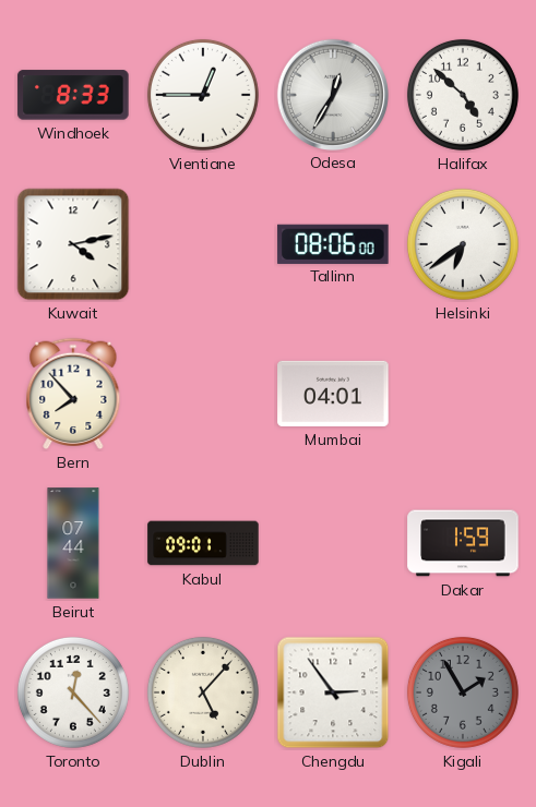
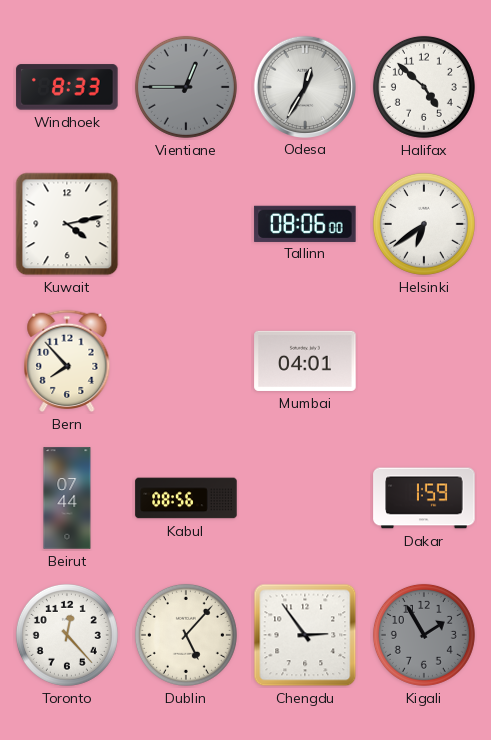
Vientiane dial: white -> grey
Kabul: 09:01 -> 08:56
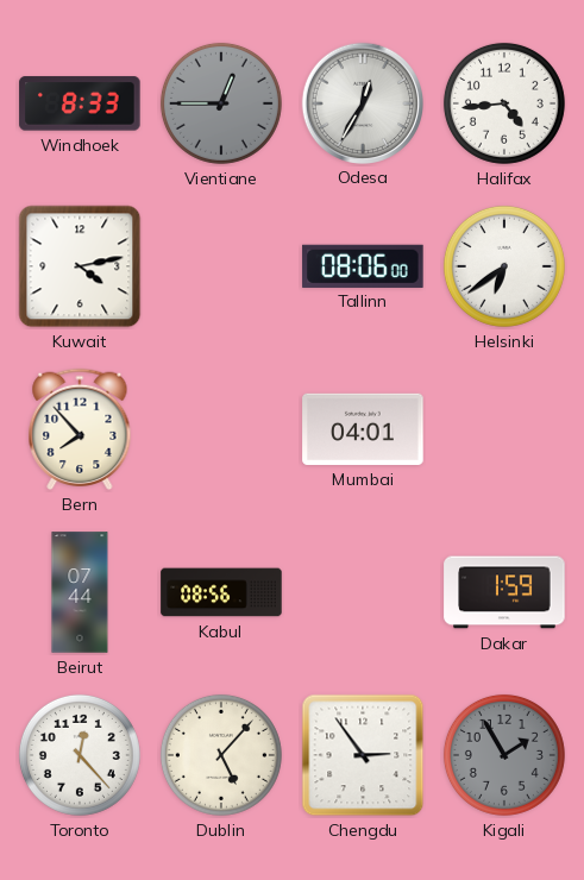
Halifax: 4:52 -> 4:44
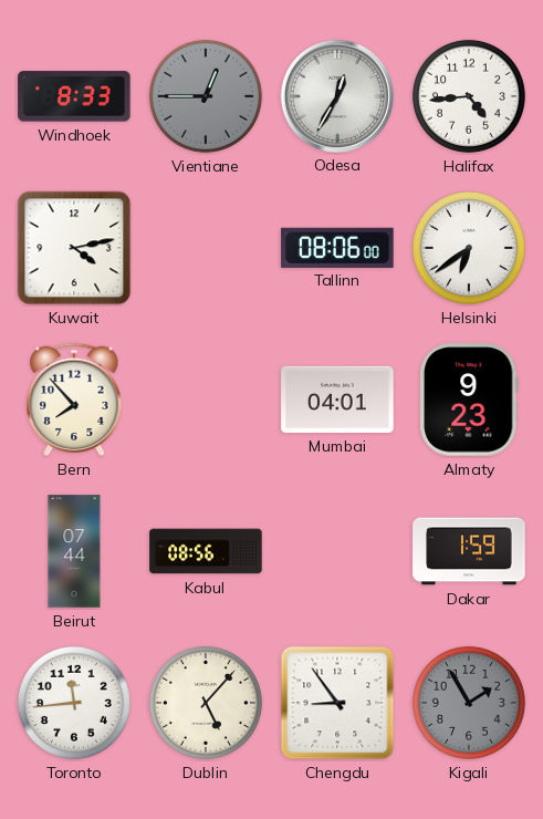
Almaty: none -> 9:23
Toronto: 12:23 -> 11:44
Chengdu: 2:54 -> 8:54
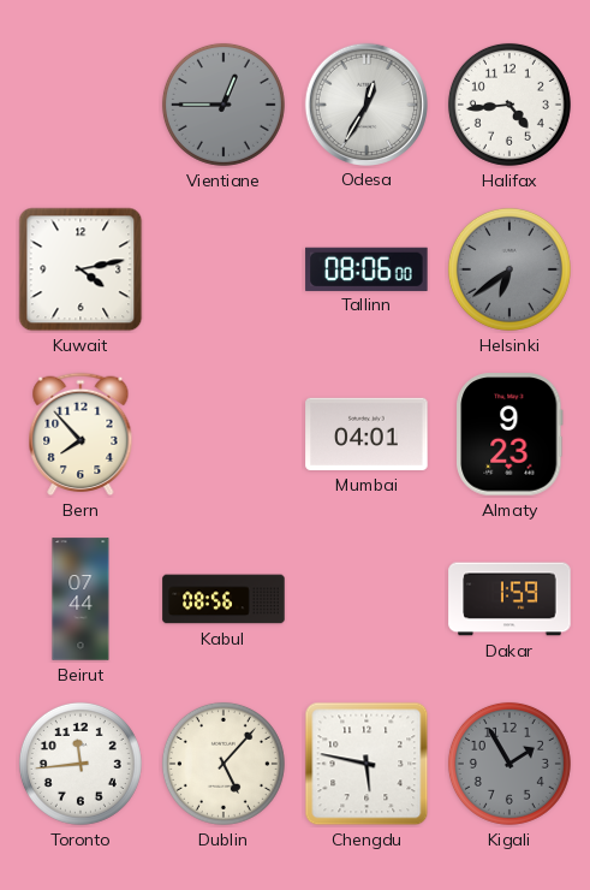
Windhoek: 8:33 -> none
Helsinki dial: white -> grey
Chengdu: 8:54 -> 5:47
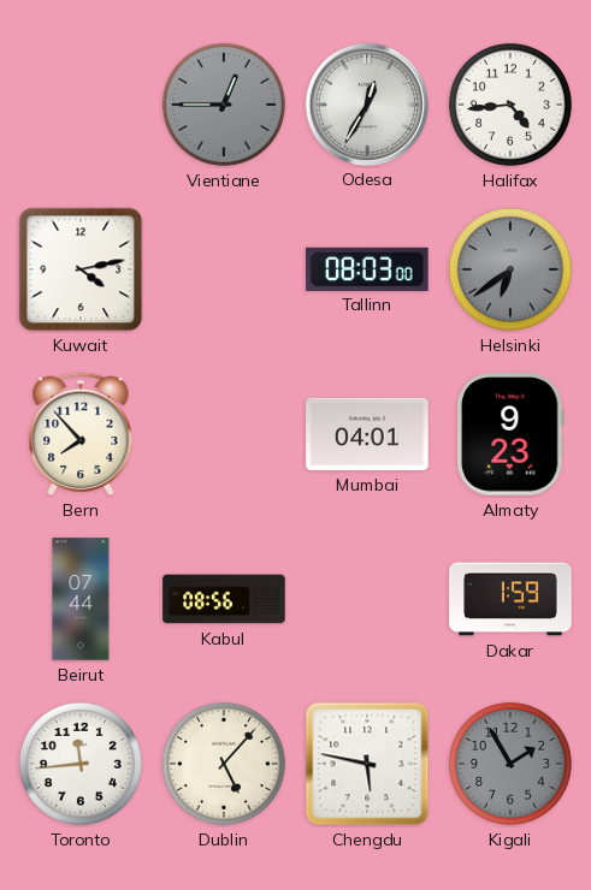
Tallinn: 08:06 -> 08:03
